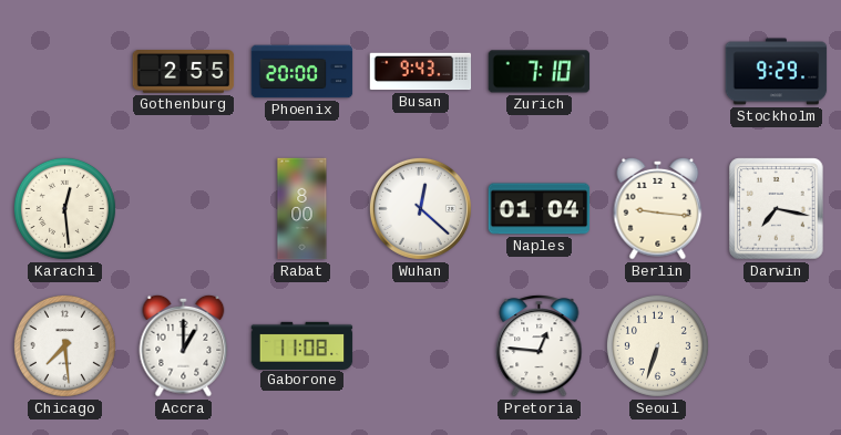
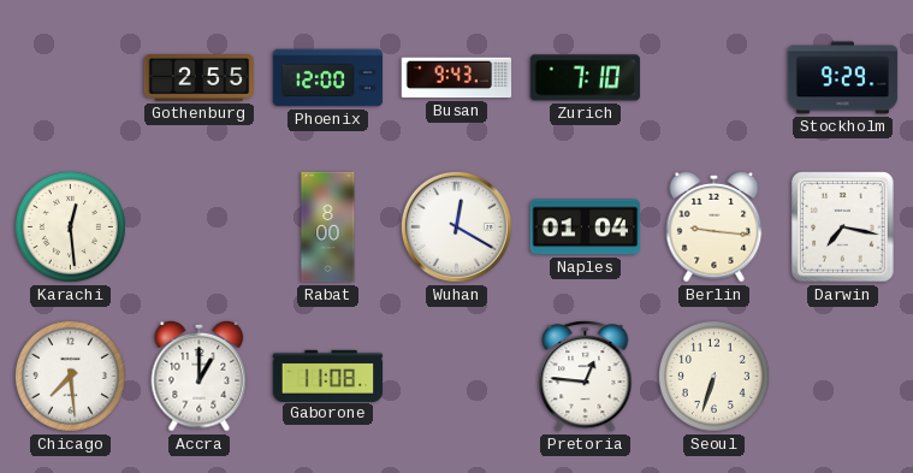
Phoenix: 20:00 -> 12:00
Wuhan: 12:22 -> 12:20
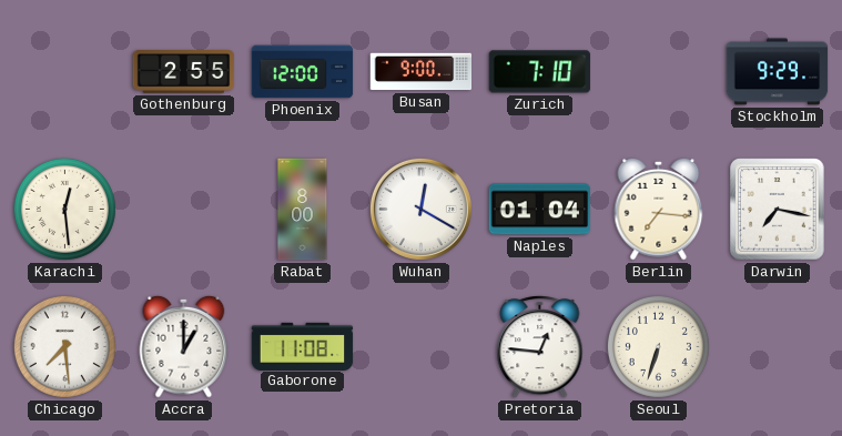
Busan: 9:43 -> 9:00
Berlin: 9:16 -> 7:16
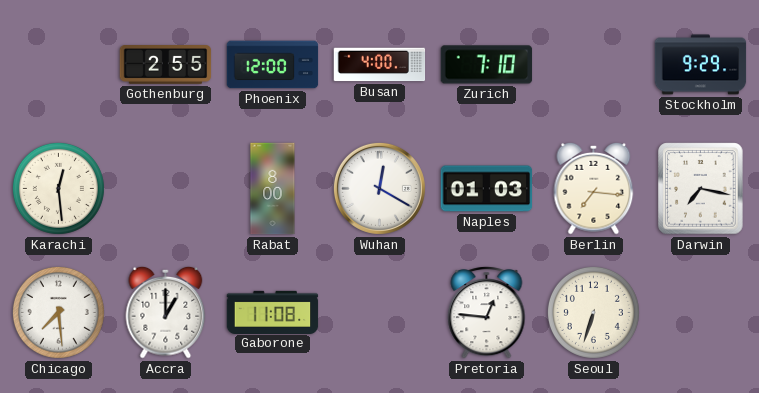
Busan: 9:00 -> 4:00
Naples: 01:04 -> 01:03
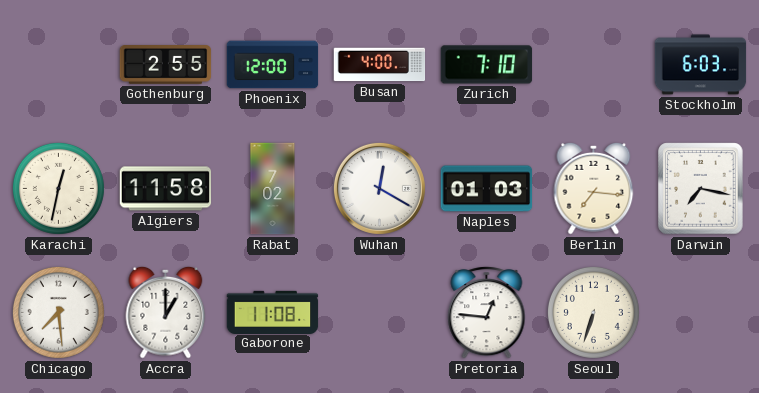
Stockholm: 9:29 -> 6:03
Karachi: 12:29 -> 12:32
Algiers: none -> 11:58
Rabat: 8:00 -> 7:02
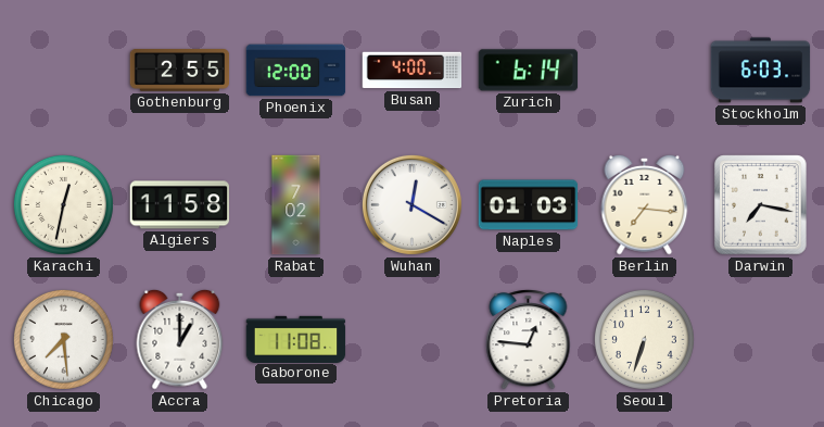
Zurich: 7:10 -> 6:14
